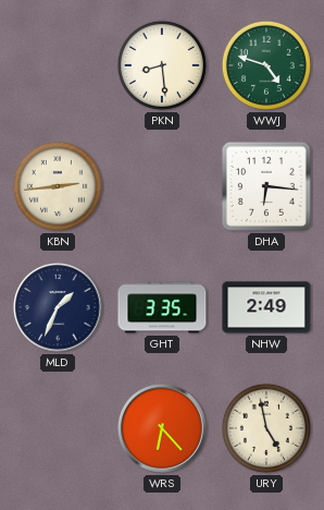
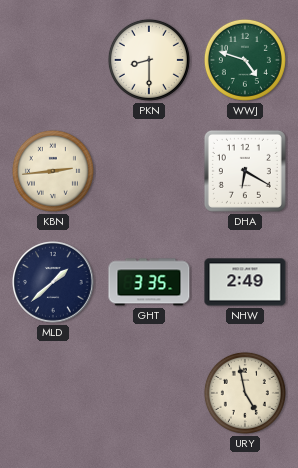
PKN: 8:29 -> 8:30
DHA: 6:16 -> 6:20
MLD: 1:34 -> 1:38
WRS: 6:23 -> none
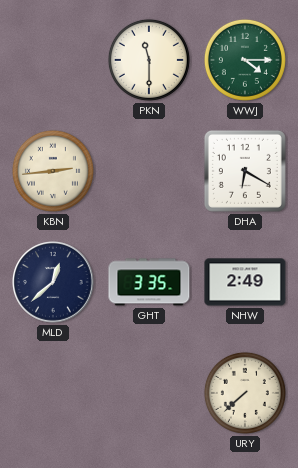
PKN: 8:30 -> 11:30
WWJ: 4:48 -> 4:15
MLD: 1:38 -> 12:38
URY: 4:58 -> 7:38
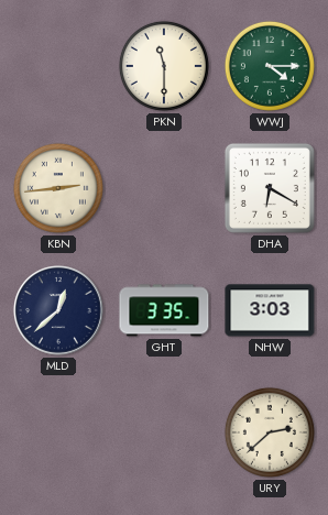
NHW: 2:49 -> 3:03
URY: 7:38 -> 2:38
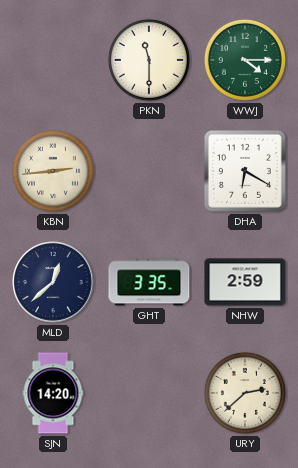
NHW: 3:03 -> 2:59
SJN: none -> 14:20
